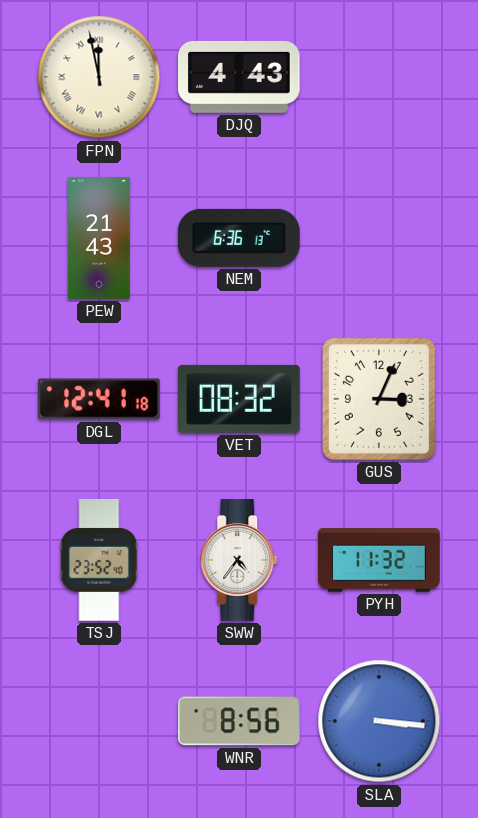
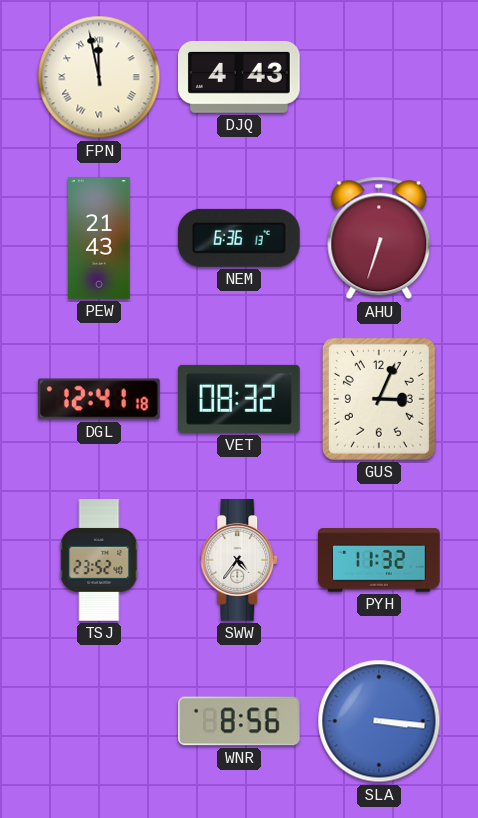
AHU: none -> 6:33
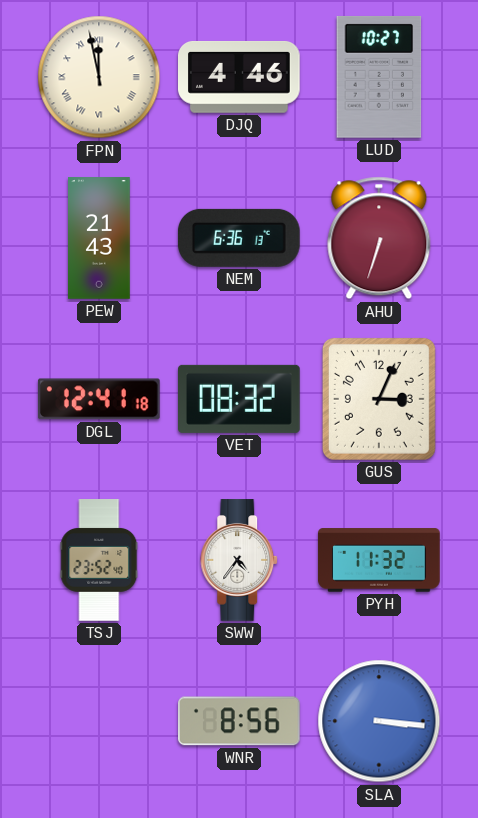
DJQ: 4:43 -> 4:46
LUD: none -> 10:27
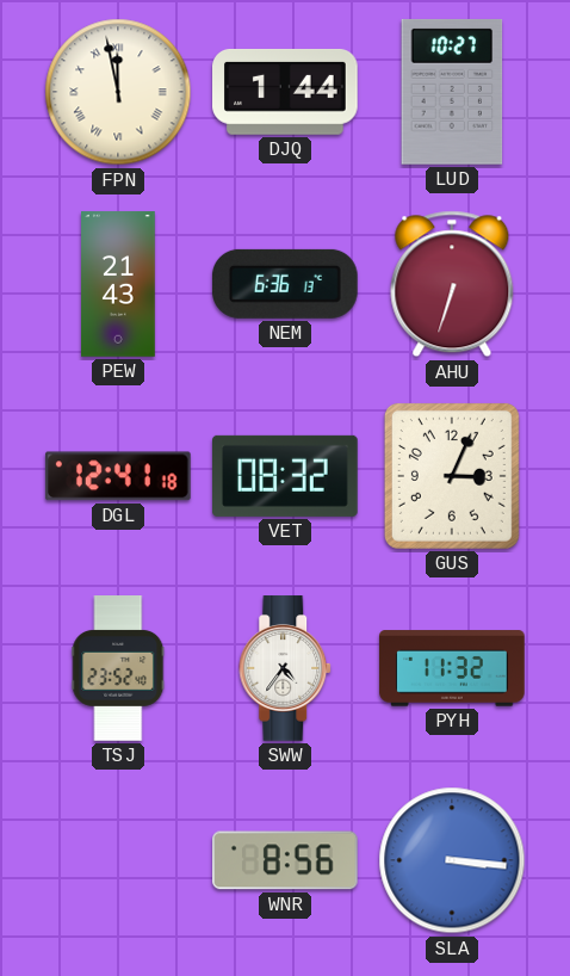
DJQ: 4:46 -> 1:44
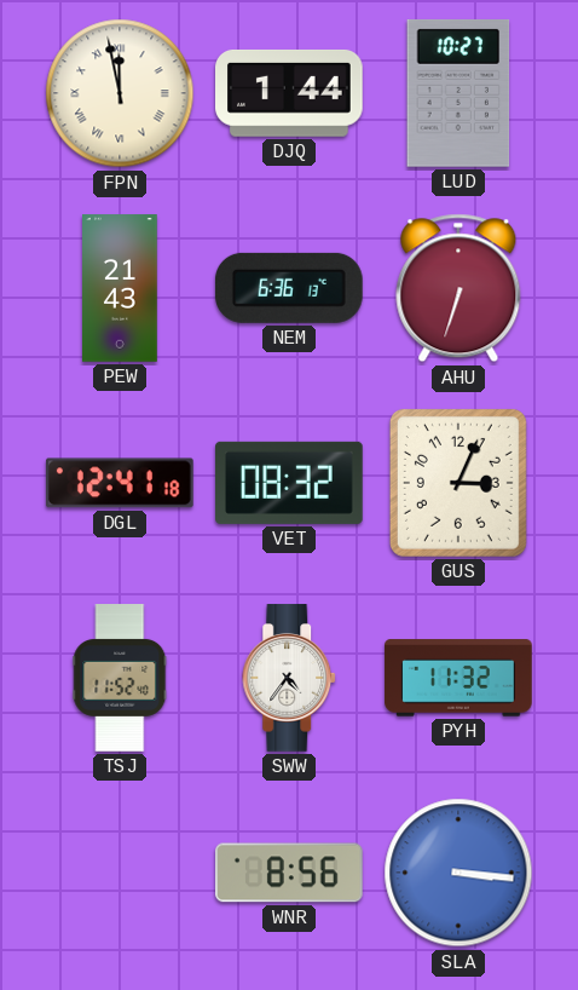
TSJ: 23:52 -> 11:52
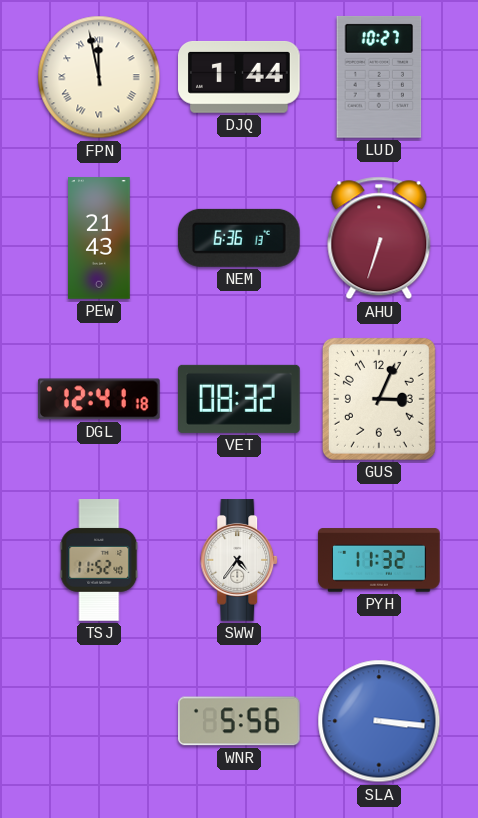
WNR: 8:56 -> 5:56
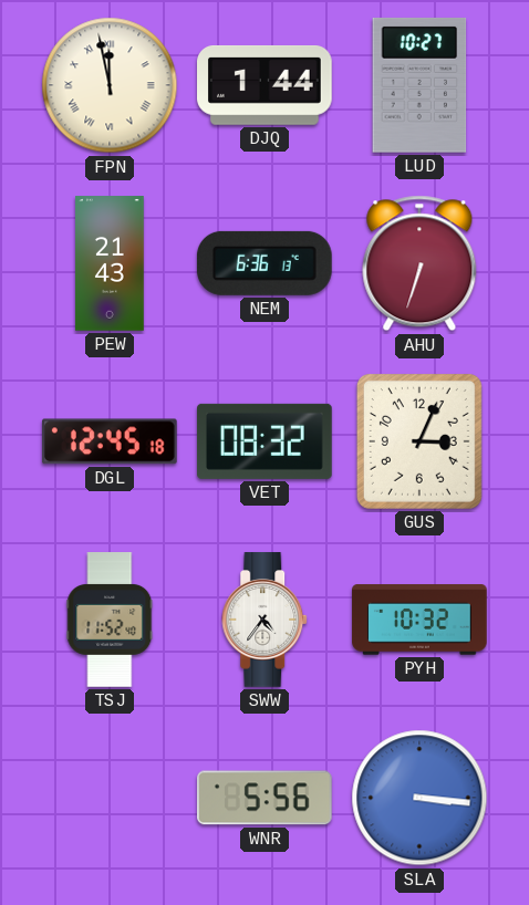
DGL: 12:41 -> 12:45
PYH: 11:32 -> 10:32
